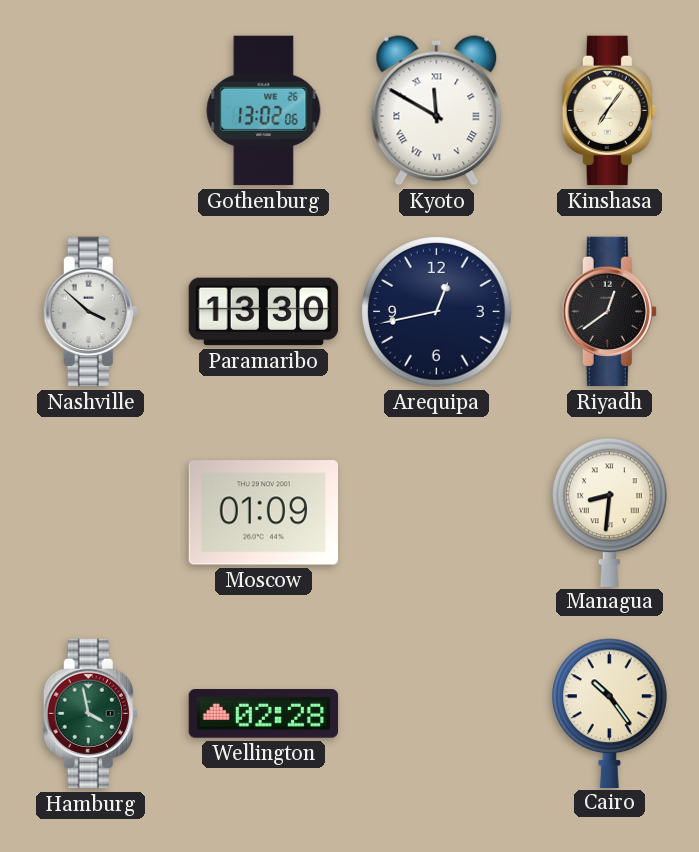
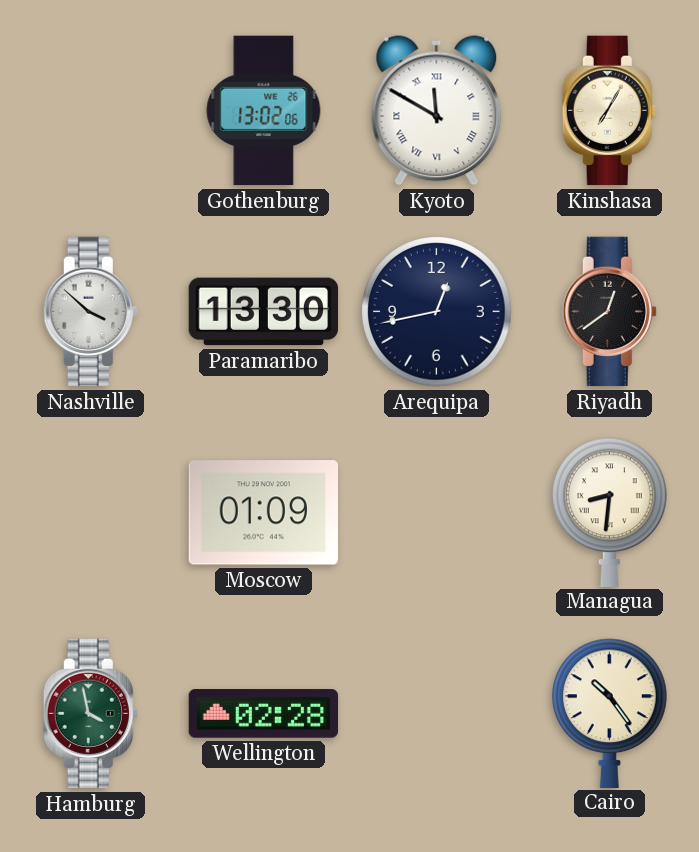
Kinshasa: 7:06 -> 7:05
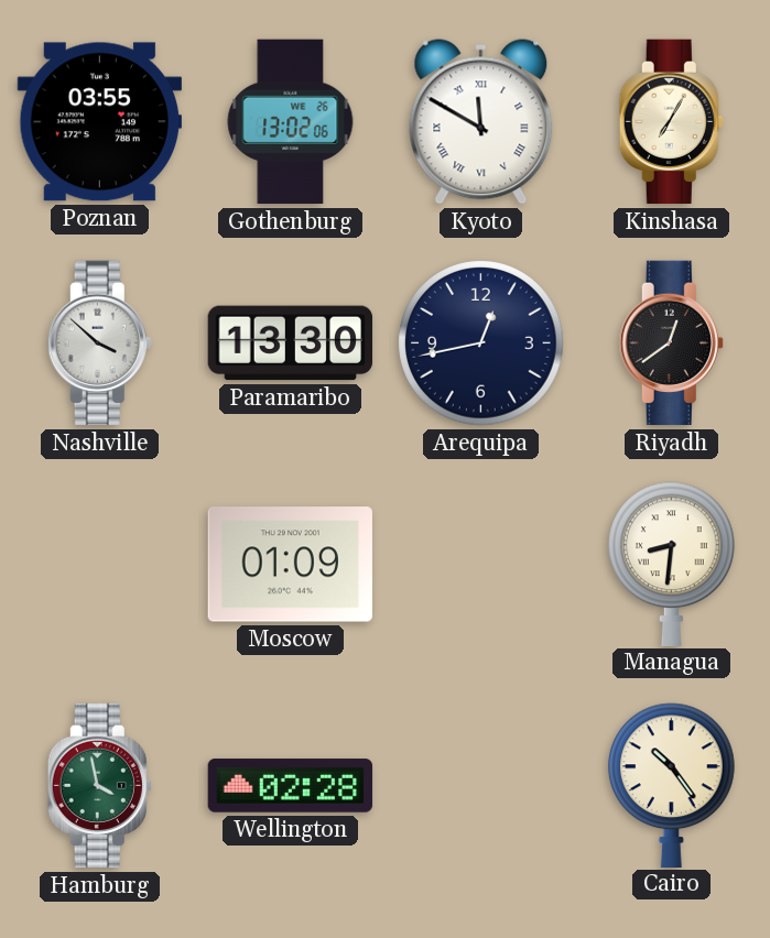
Poznan: none -> 03:55
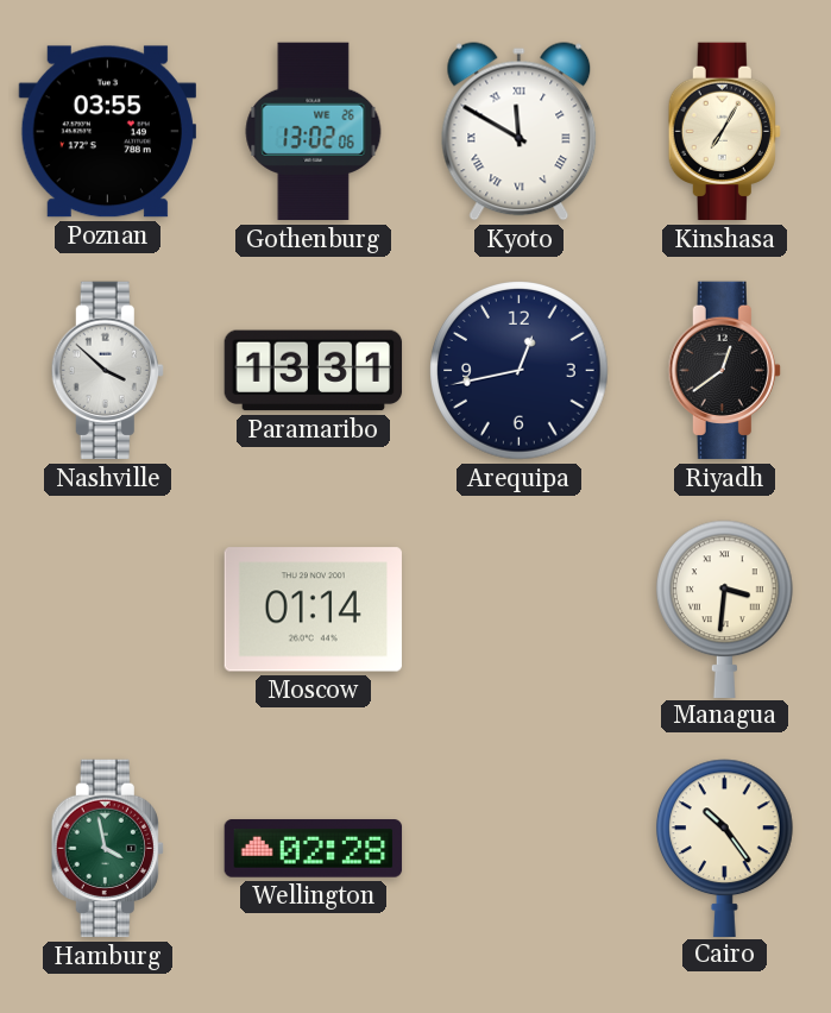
Paramaribo: 13:30 -> 13:31
Moscow: 01:09 -> 01:14
Managua: 8:31 -> 3:31
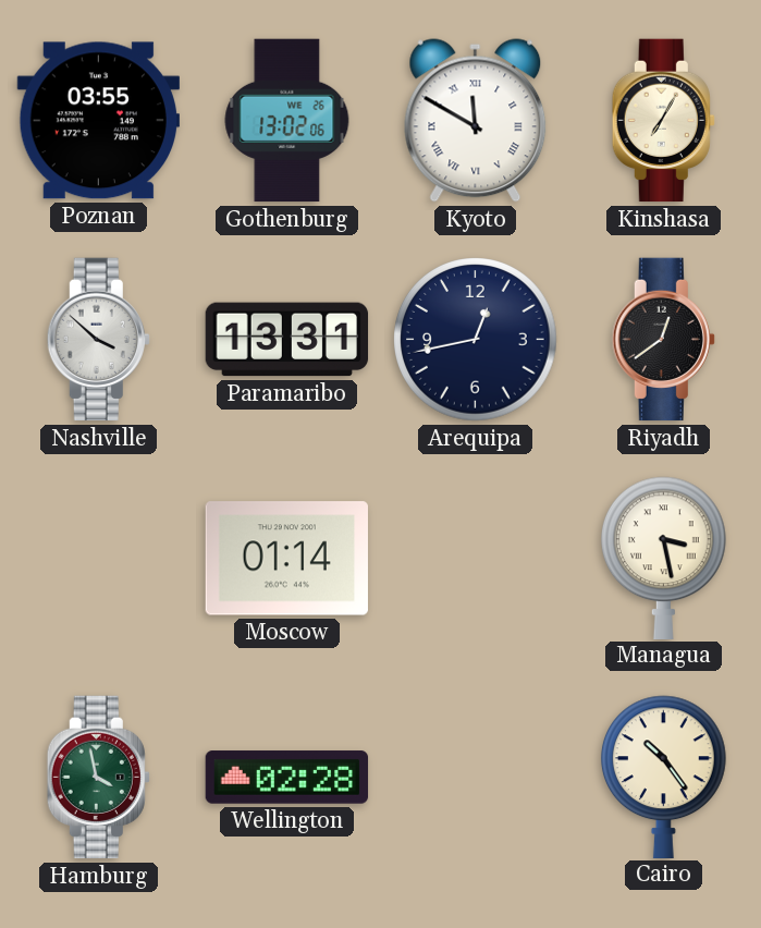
Managua: 3:31 -> 3:28
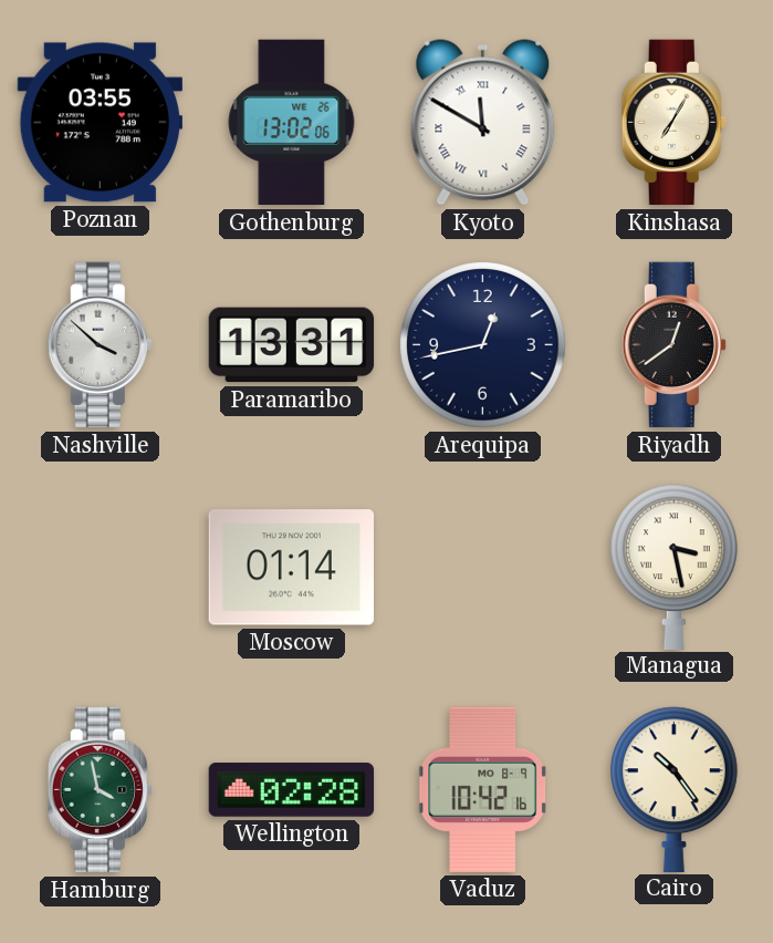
Vaduz: none -> 10:42
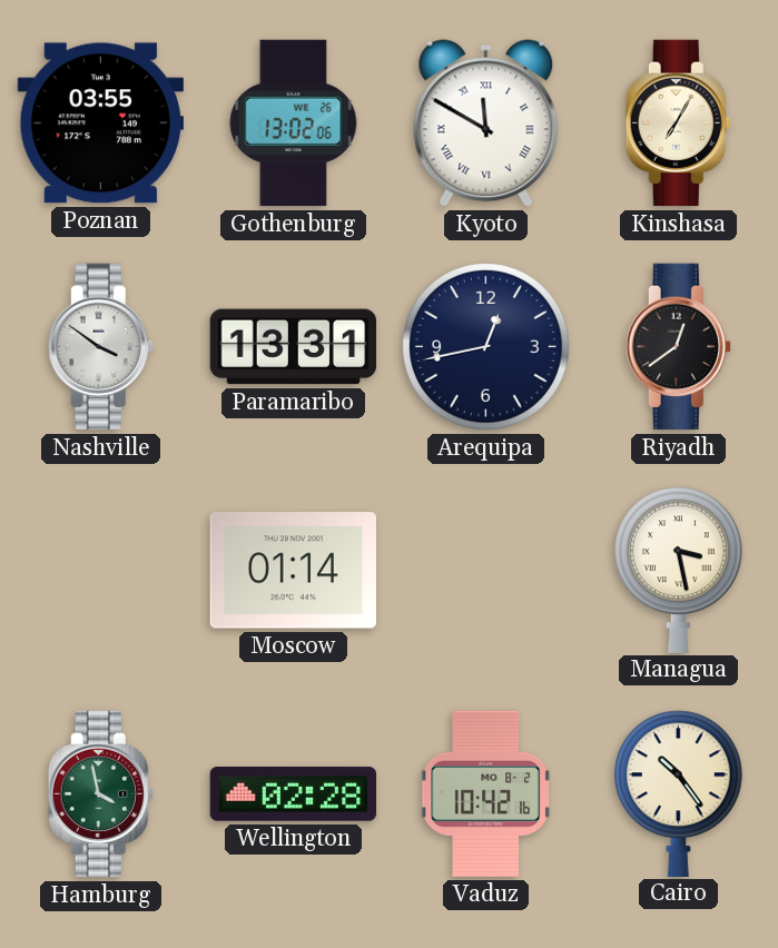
Nashville: 3:52 -> 3:51
Vaduz date: MO 8-9 -> MO 8-2
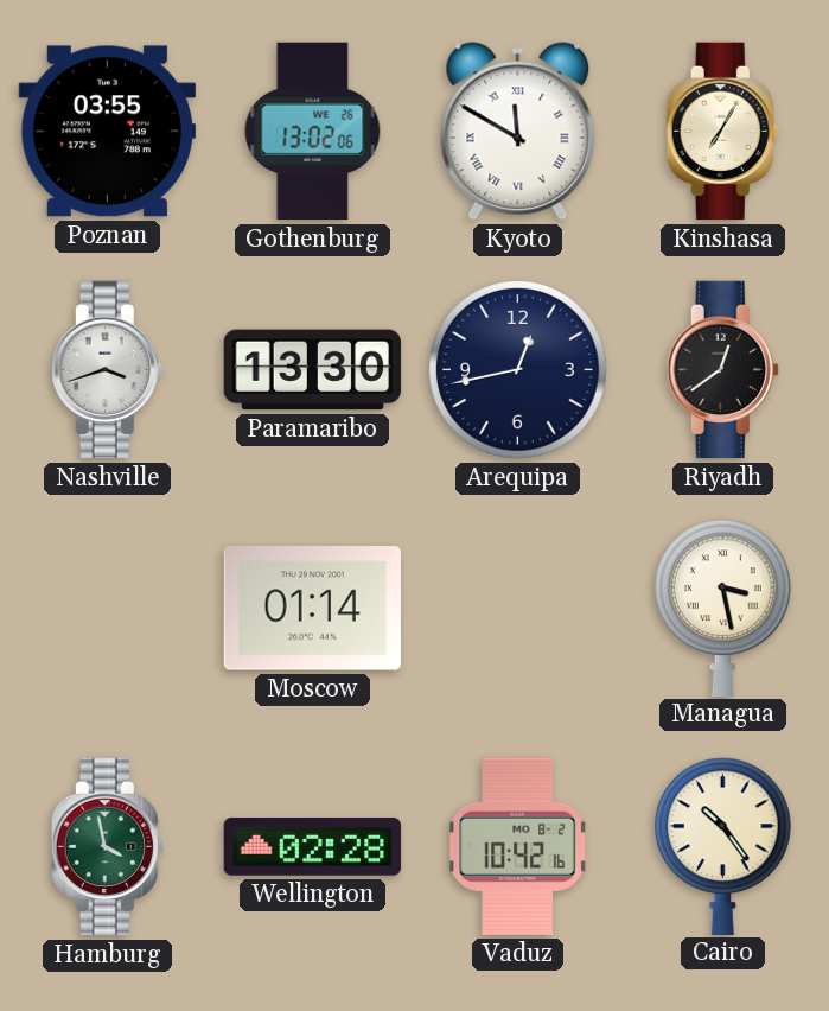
Nashville: 3:51 -> 3:42
Paramaribo: 13:31 -> 13:30
